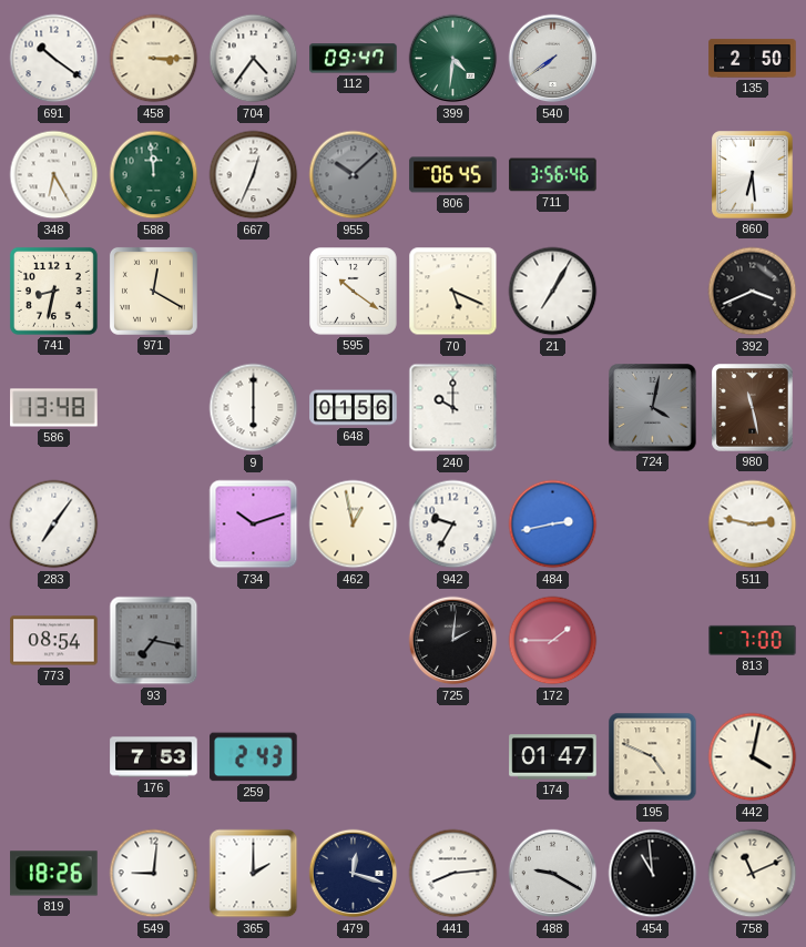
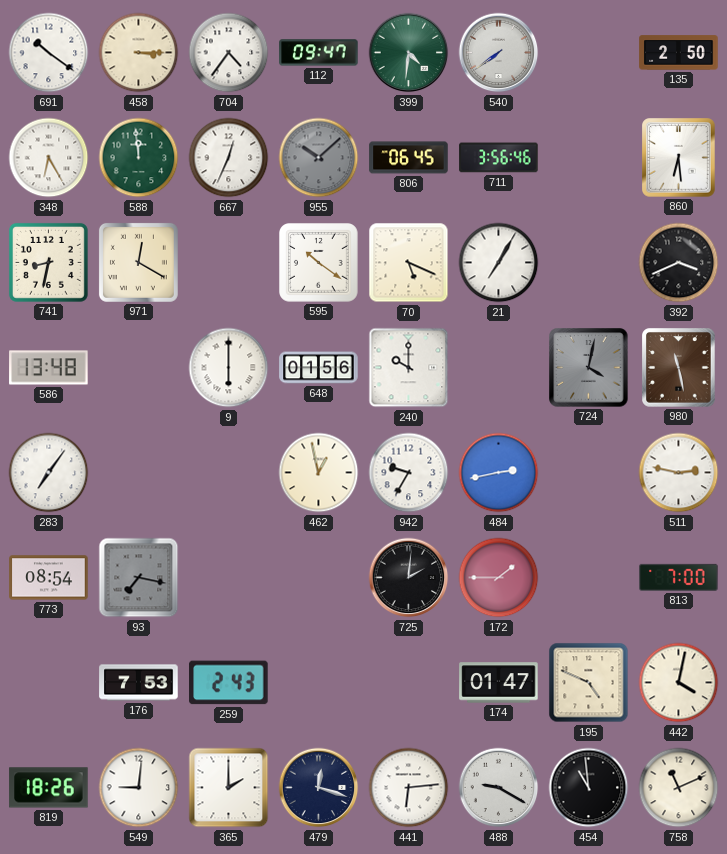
734: 10:12 -> none
441: 8:14 -> 6:14
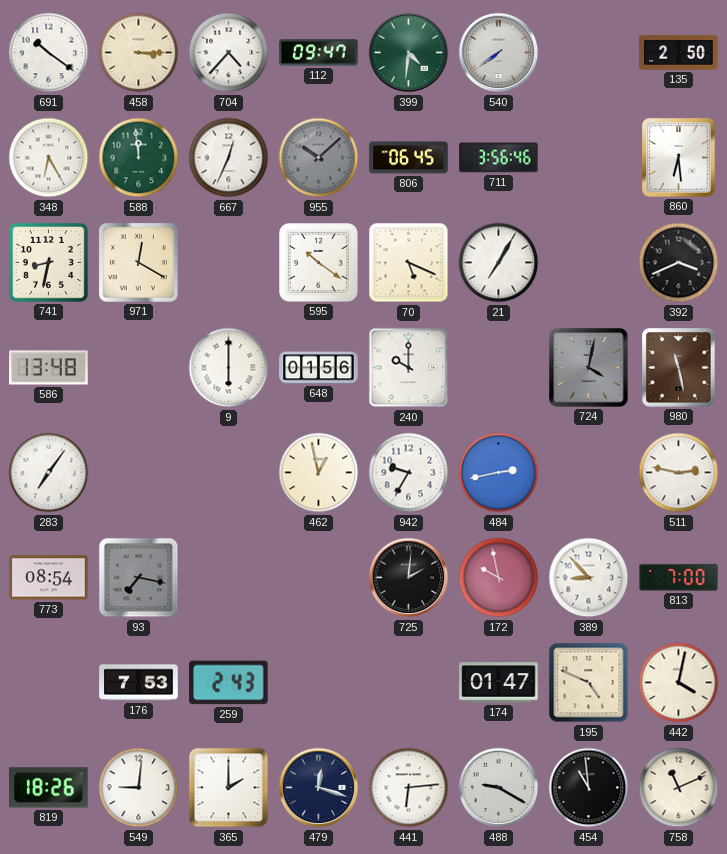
704: 4:36 -> 4:37
172: 1:45 -> 9:58
389: none -> 8:53
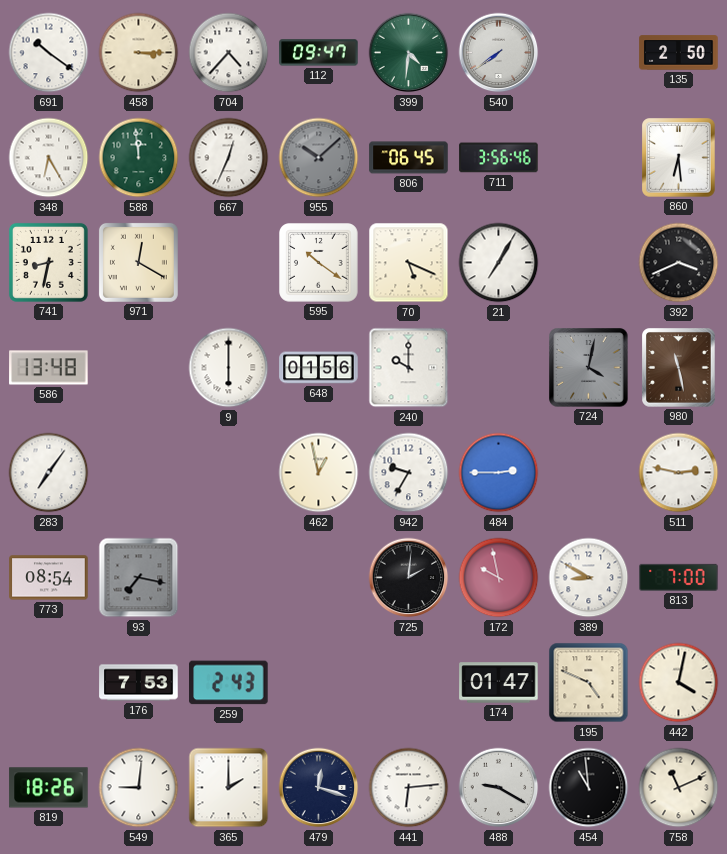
484: 2:43 -> 2:45
389: 8:53 -> 8:50
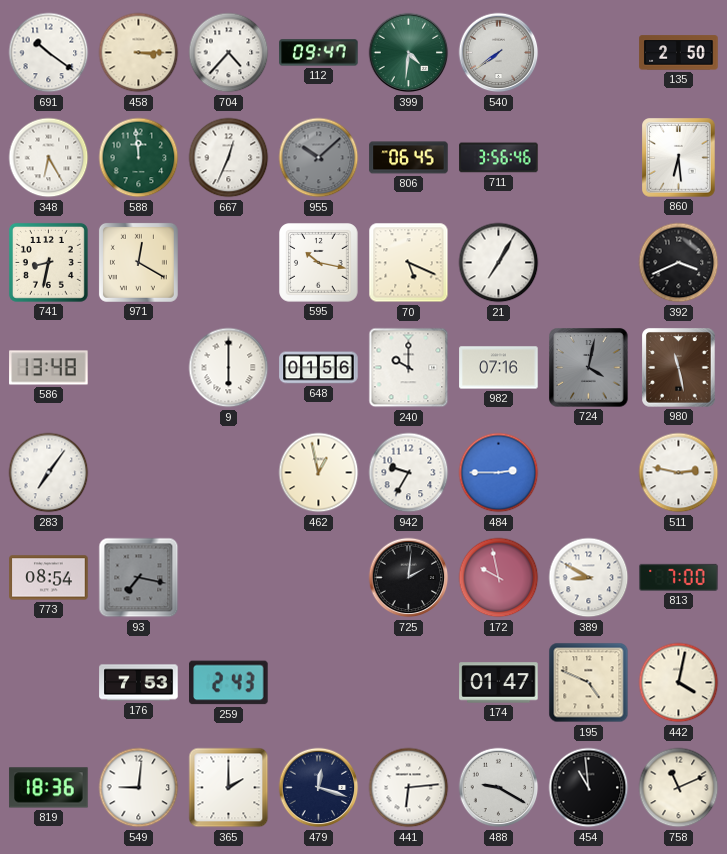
595: 10:21 -> 10:17
982: none -> 07:16
819: 18:26 -> 18:36
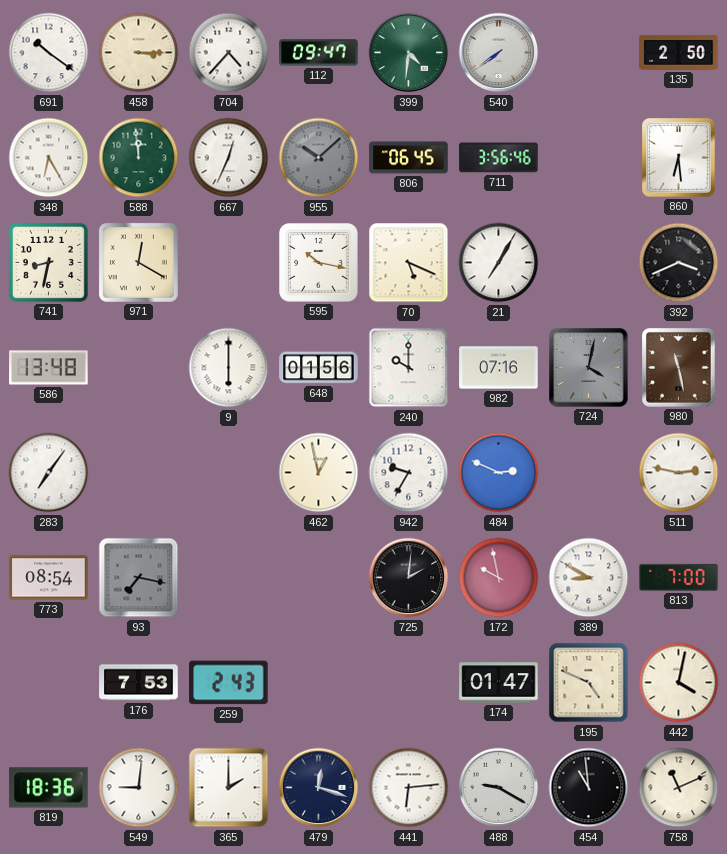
484: 2:45 -> 2:49
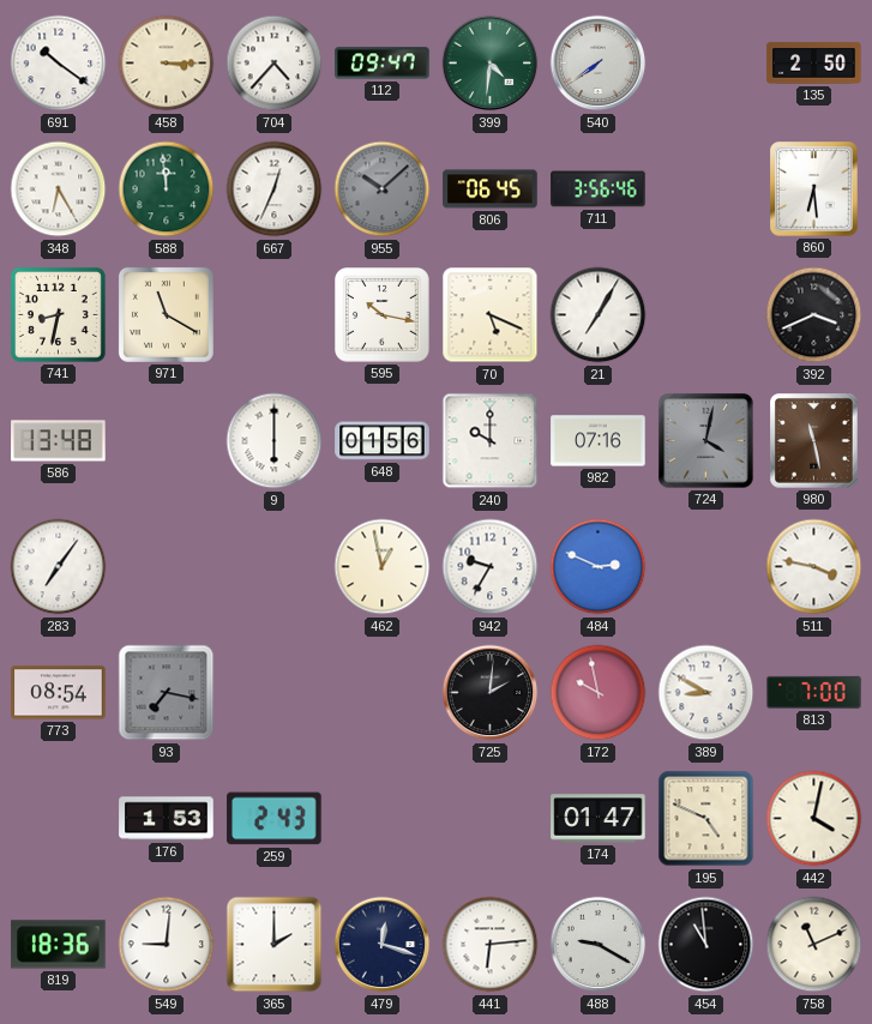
971: 12:20 -> 11:20
511: 2:47 -> 3:47
176: 7:53 -> 1:53
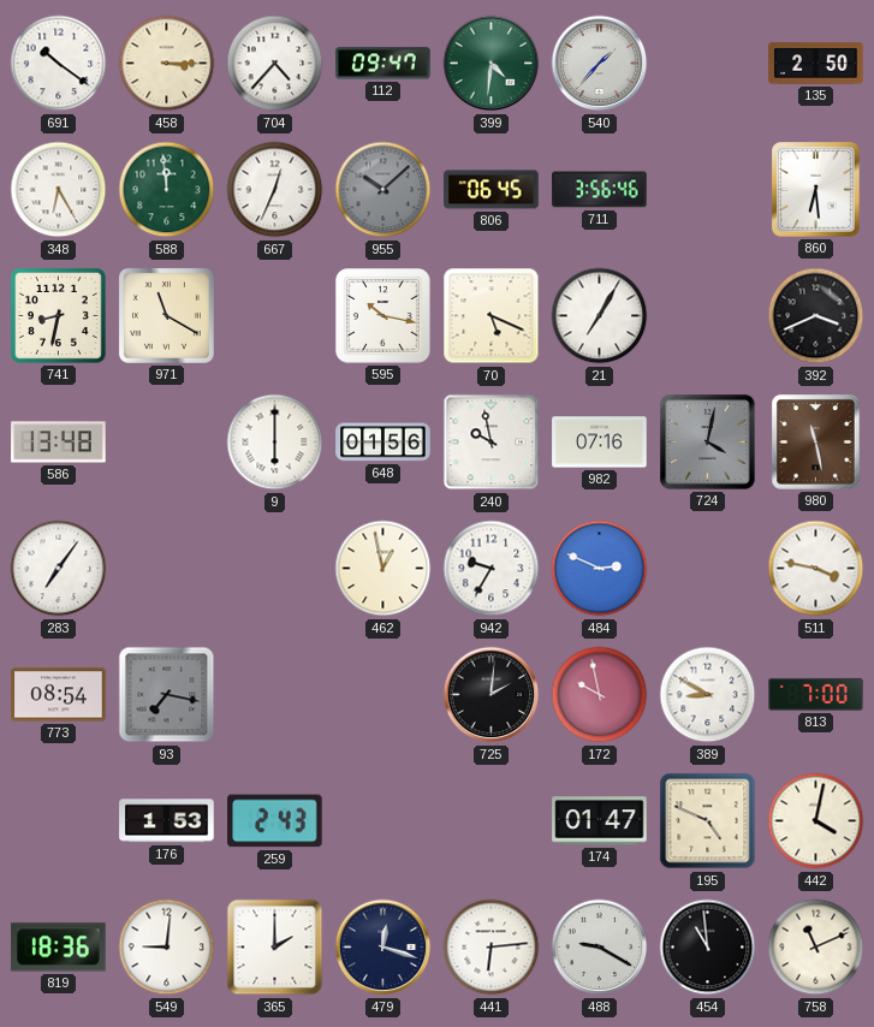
540: 7:39 -> 1:37
240: 10:00 -> 9:58
